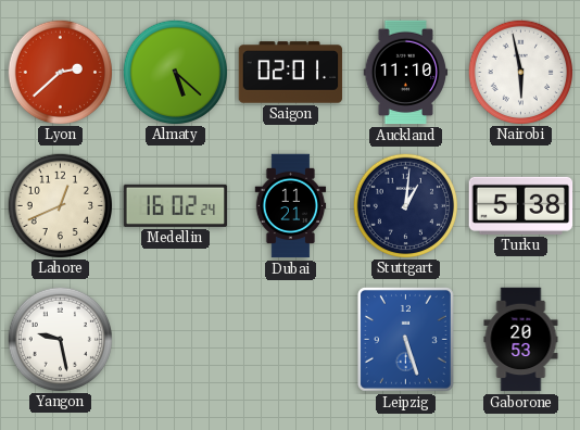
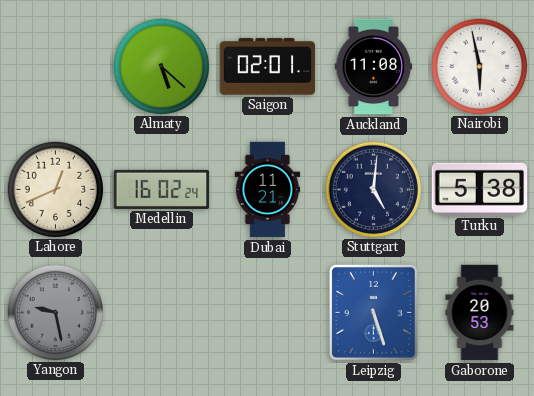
Lyon: 2:38 -> none
Auckland: 11:10 -> 11:08
Stuttgart: 1:01 -> 5:01
Yangon dial: white -> grey
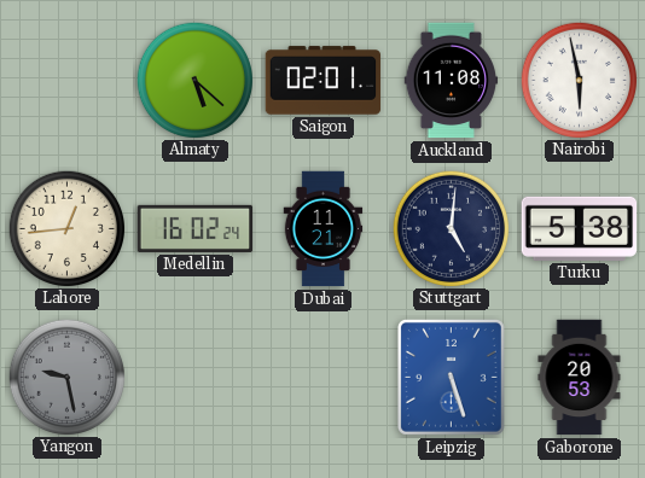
Lahore: 12:41 -> 12:44
